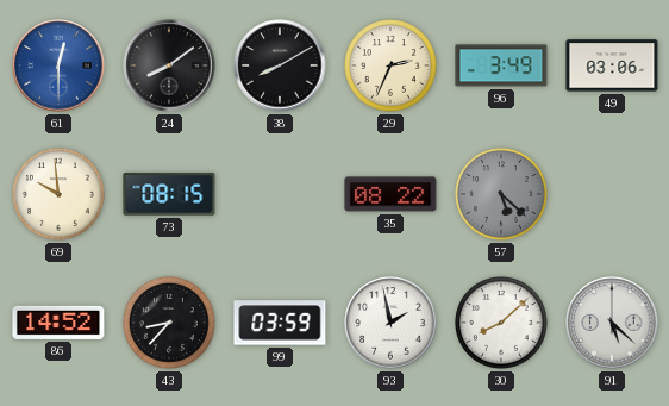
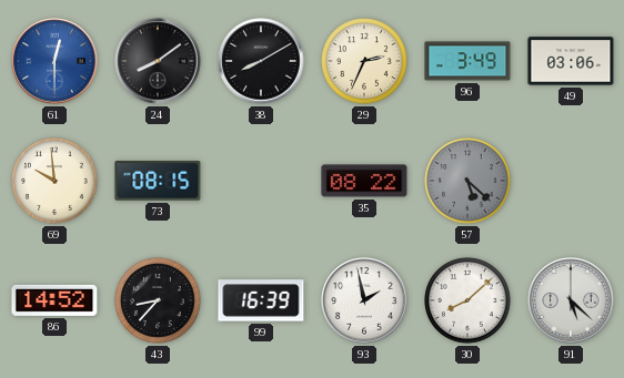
99: 03:59 -> 16:39
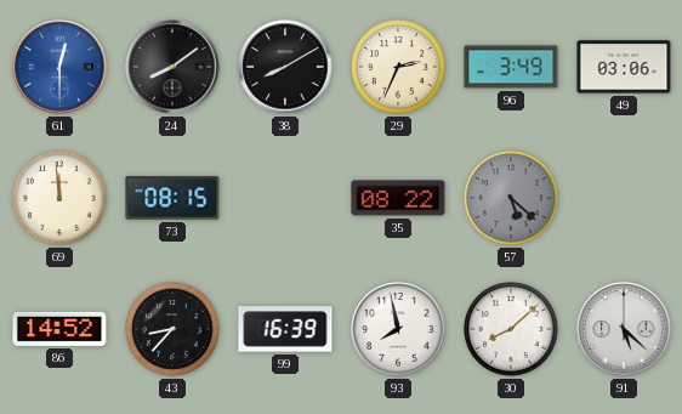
69: 9:59 -> 11:59
93: 1:58 -> 7:58
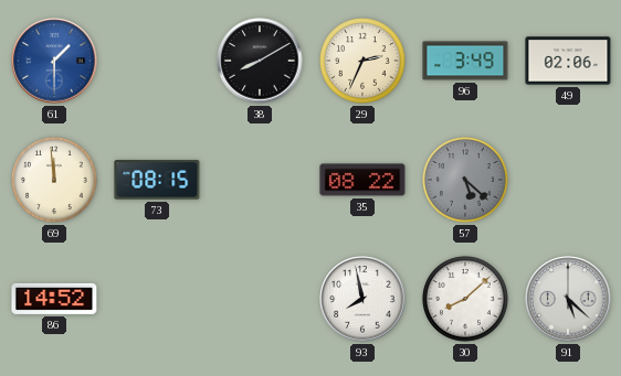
61: 12:30 -> 1:30
24: 8:09 -> none
49: 03:06 -> 02:06
43: 8:37 -> none
99: 16:39 -> none
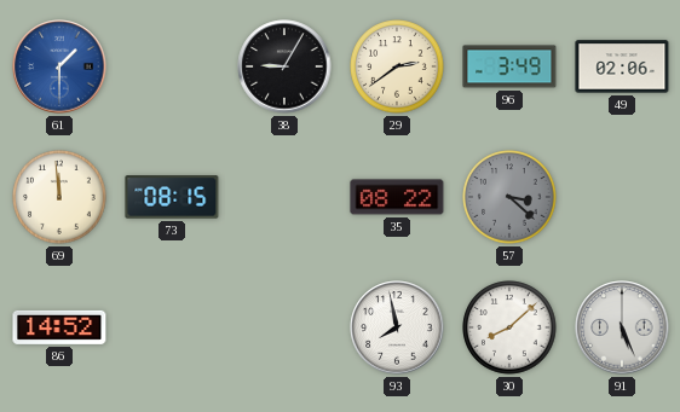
38: 8:10 -> 9:05
29: 2:34 -> 2:39
57: 5:22 -> 3:22
91: 5:22 -> 5:26
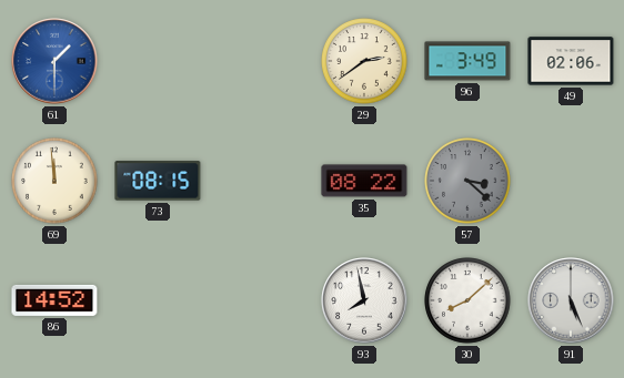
38: 9:05 -> none
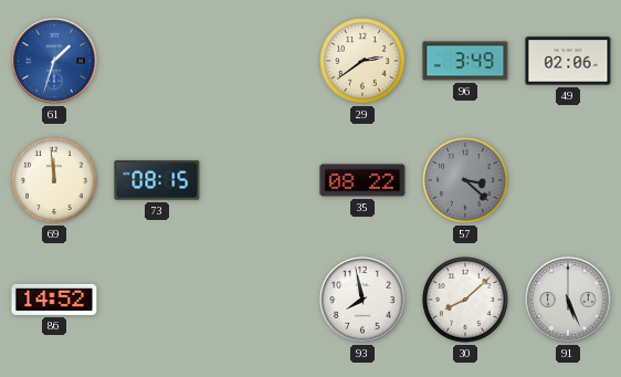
61: 1:30 -> 1:33
